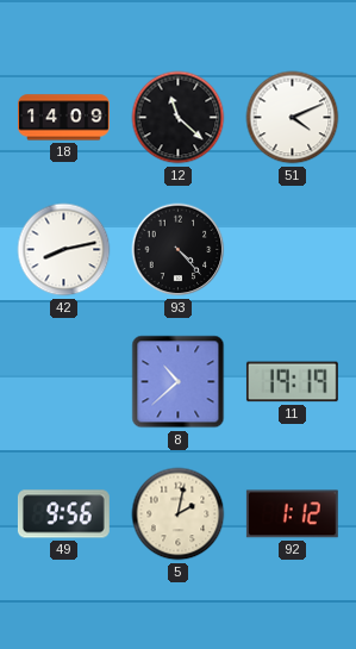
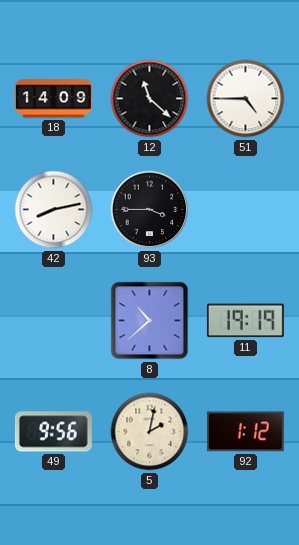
51: 4:11 -> 4:45
93: 4:23 -> 3:45
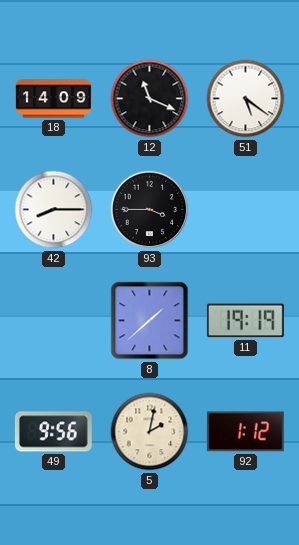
12: 11:22 -> 11:19
51: 4:45 -> 5:21
42: 8:13 -> 8:15
8: 10:38 -> 1:38
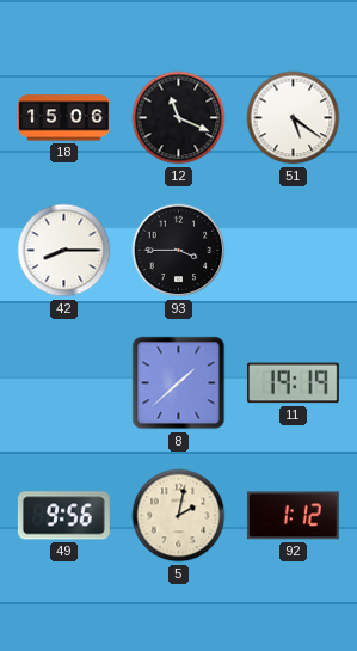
18: 14:09 -> 15:06
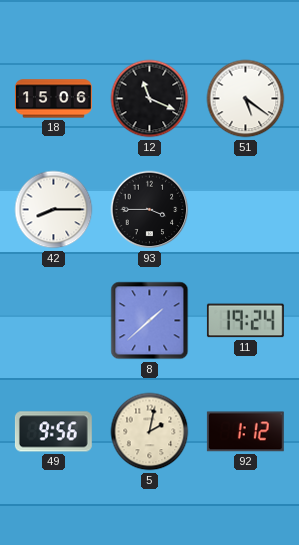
11: 19:19 -> 19:24
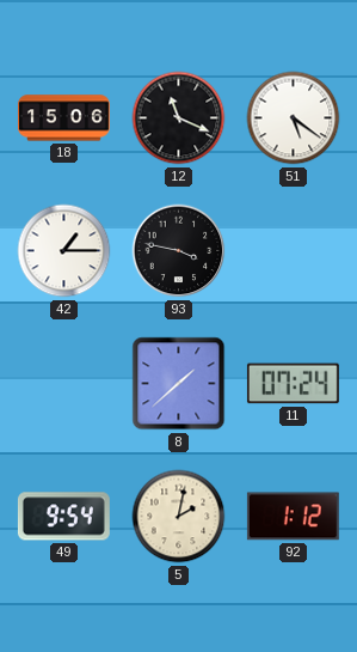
42: 8:15 -> 1:15
93: 3:45 -> 3:47
11: 19:24 -> 07:24
49: 9:56 -> 9:54
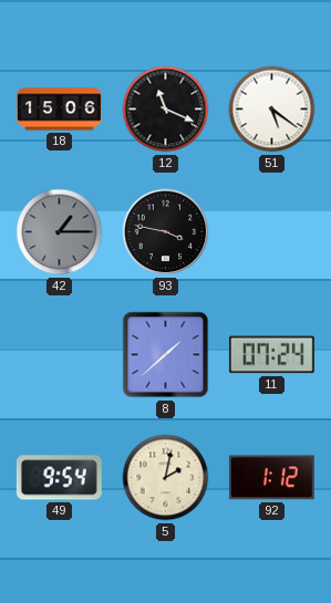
42 dial: white -> grey
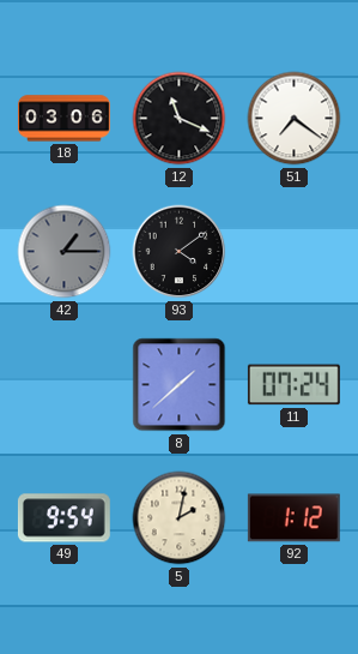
18: 15:06 -> 03:06
51: 5:21 -> 7:21
93: 3:47 -> 4:09
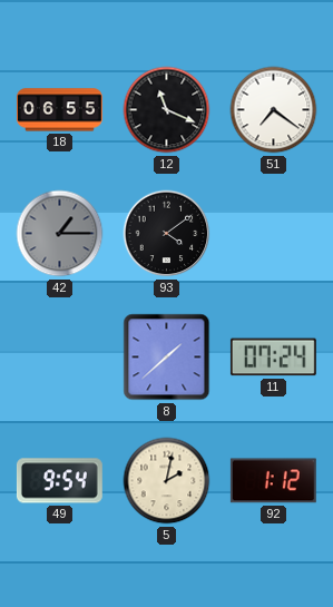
18: 03:06 -> 06:55
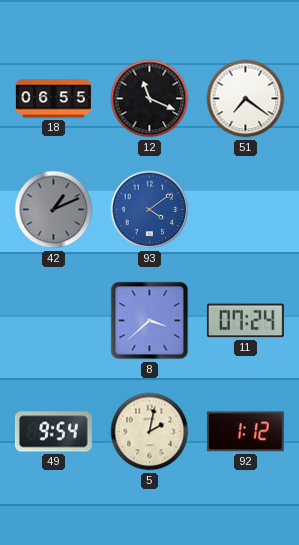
42: 1:15 -> 1:11
93 dial: black -> blue
8: 1:38 -> 3:38
